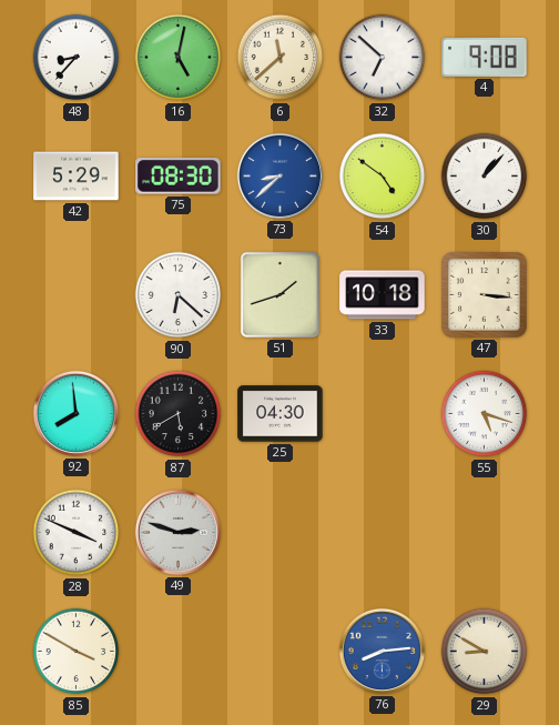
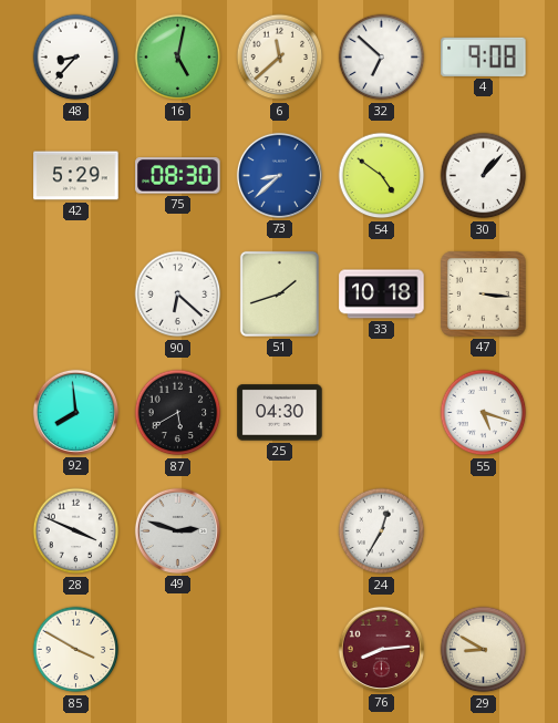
24: none -> 12:35
76 dial: blue -> burgundy
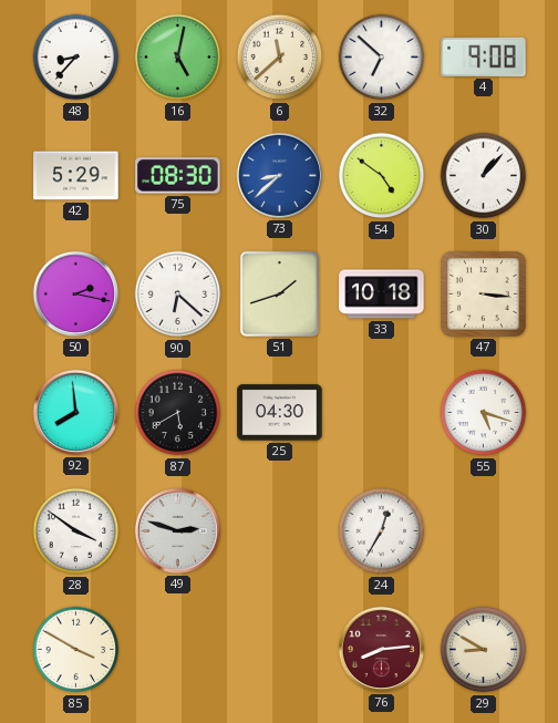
50: none -> 2:17
28: 3:49 -> 3:51
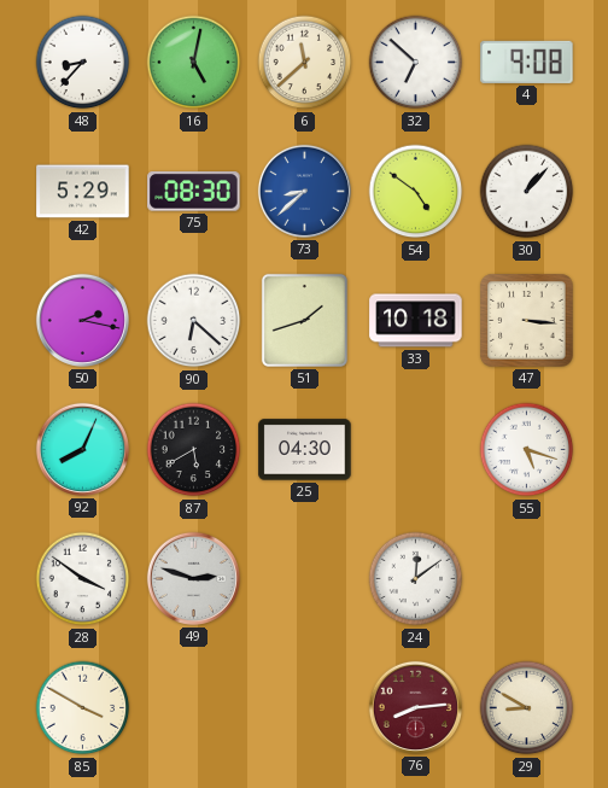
92: 7:59 -> 8:04
24: 12:35 -> 12:09
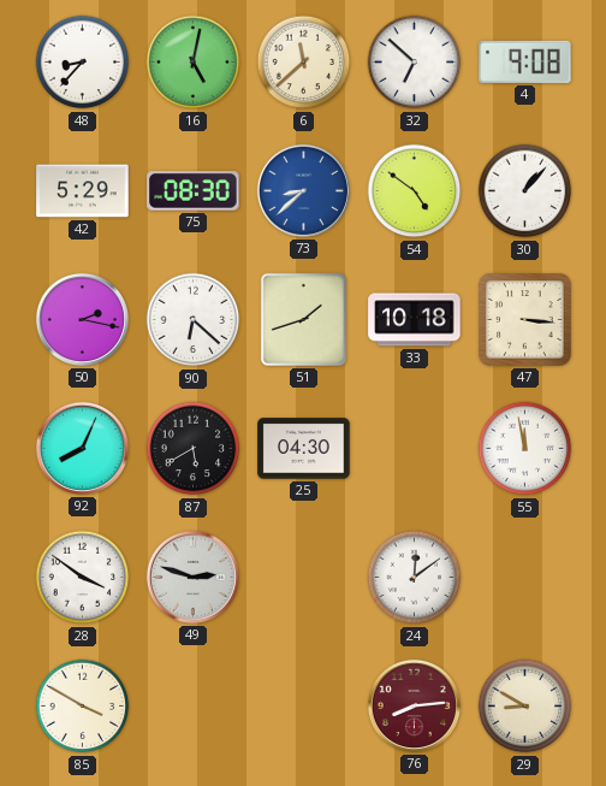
55: 5:18 -> 11:58
